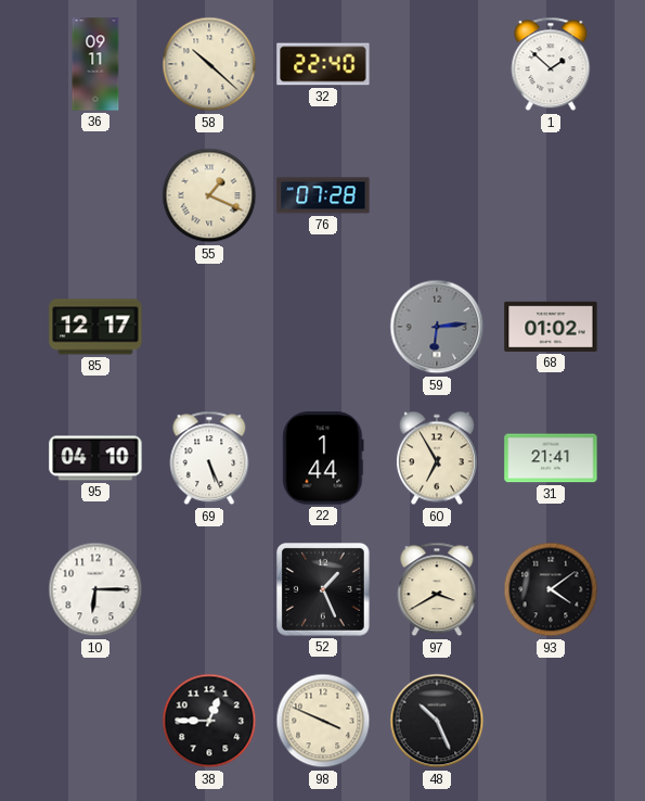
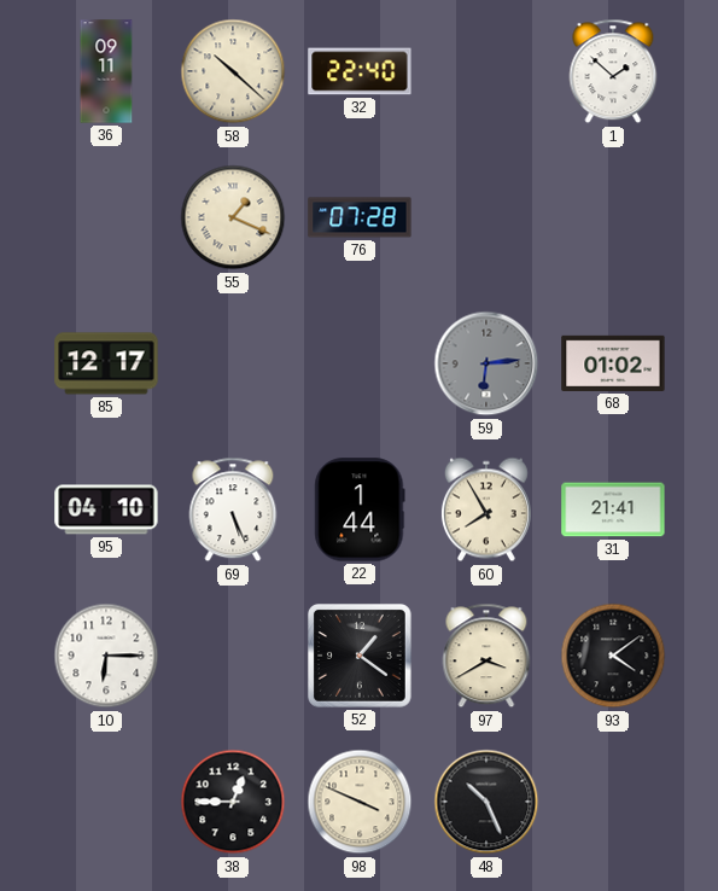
60: 6:55 -> 7:55
52: 1:26 -> 1:21
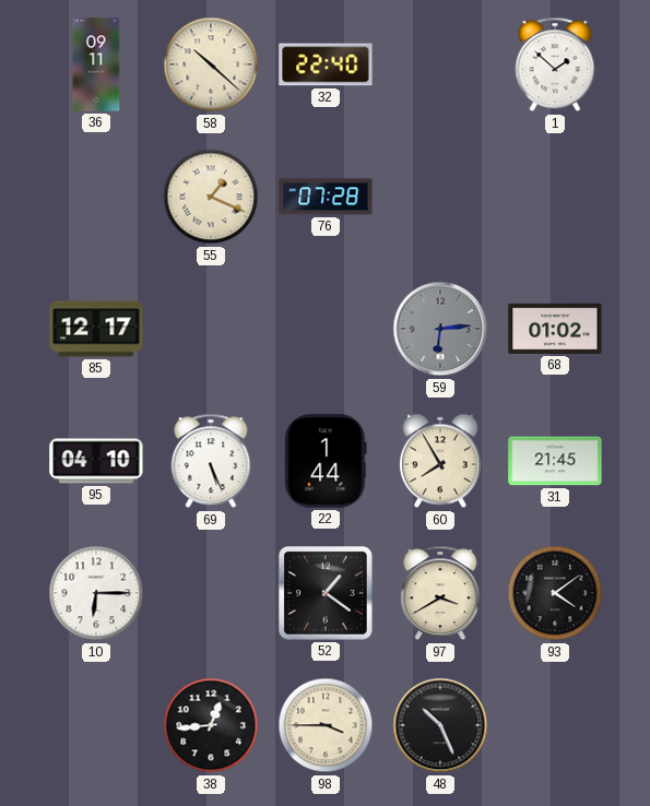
31: 21:41 -> 21:45
38: 12:45 -> 12:44
98: 3:49 -> 3:45
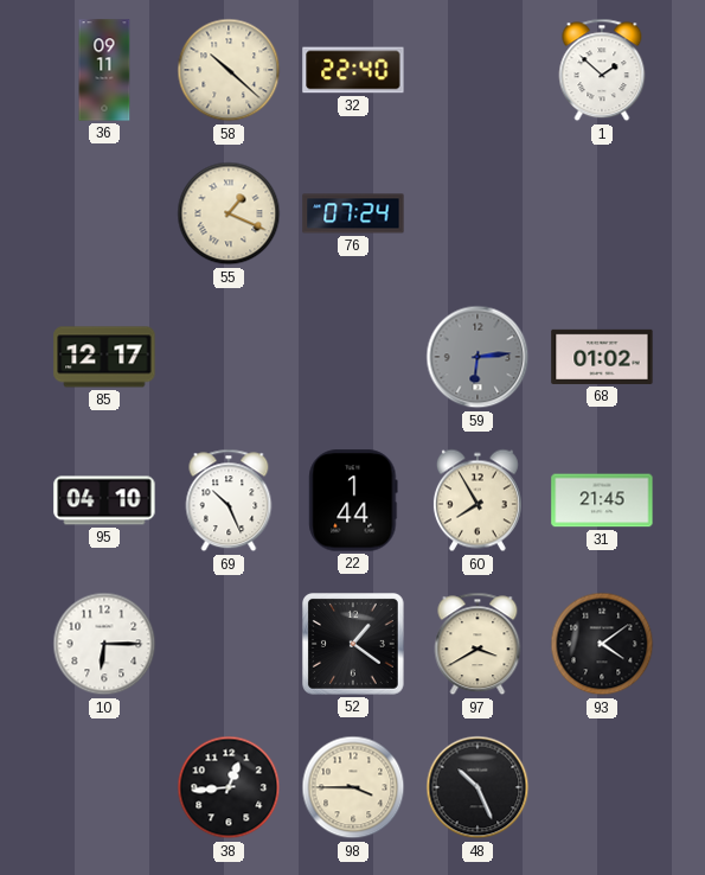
76: 07:28 -> 07:24
69: 5:26 -> 10:26
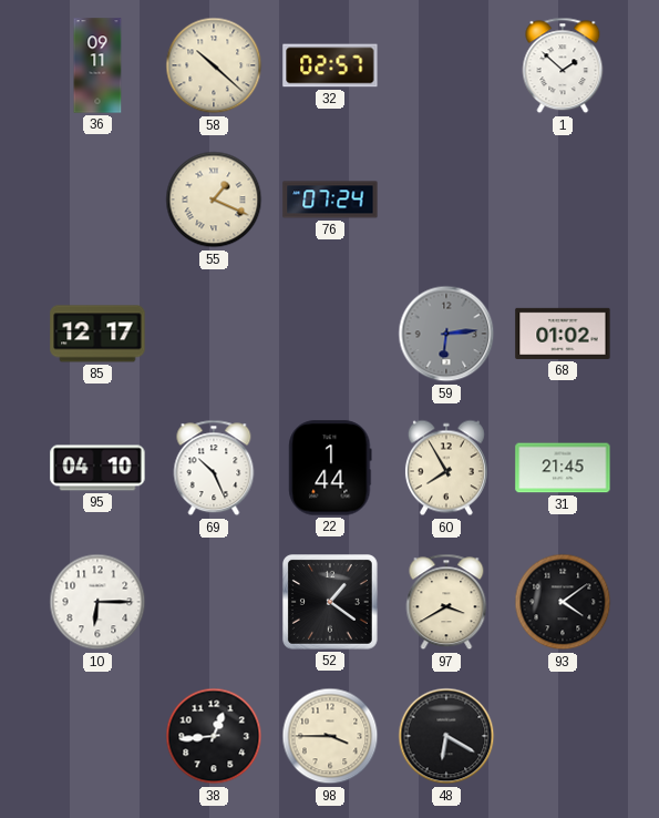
32: 22:40 -> 02:57
48: 10:26 -> 6:20
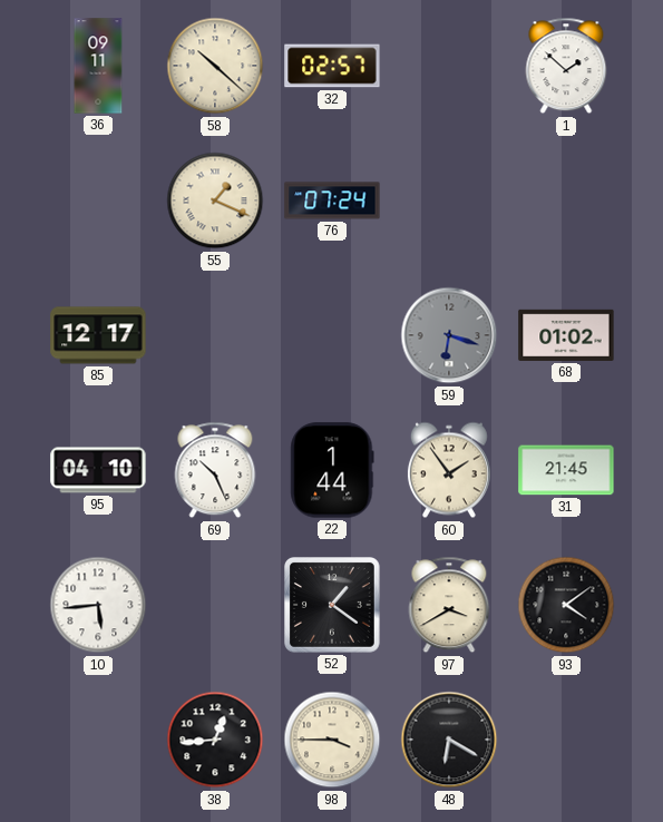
59: 6:14 -> 6:18
60: 7:55 -> 1:54
10: 6:15 -> 5:44
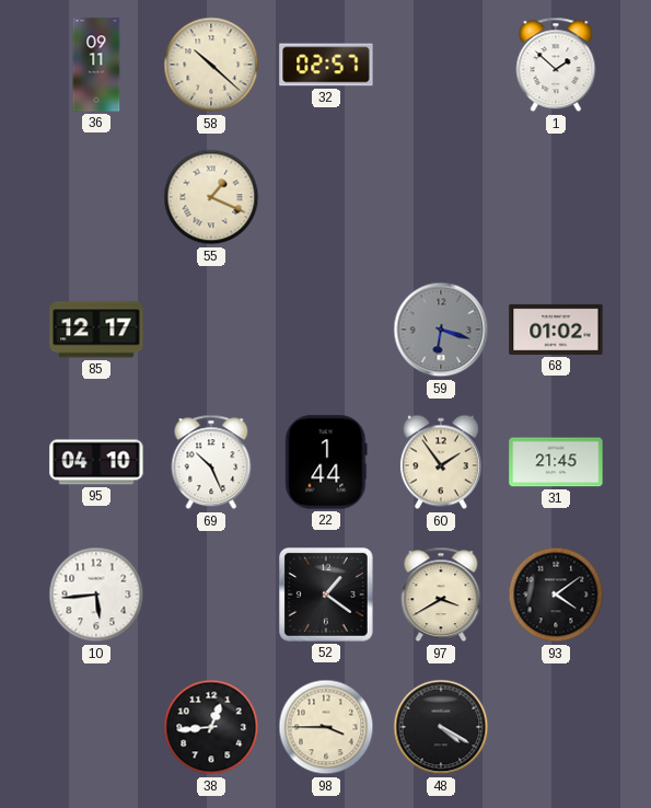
76: 07:24 -> none
48: 6:20 -> 4:20
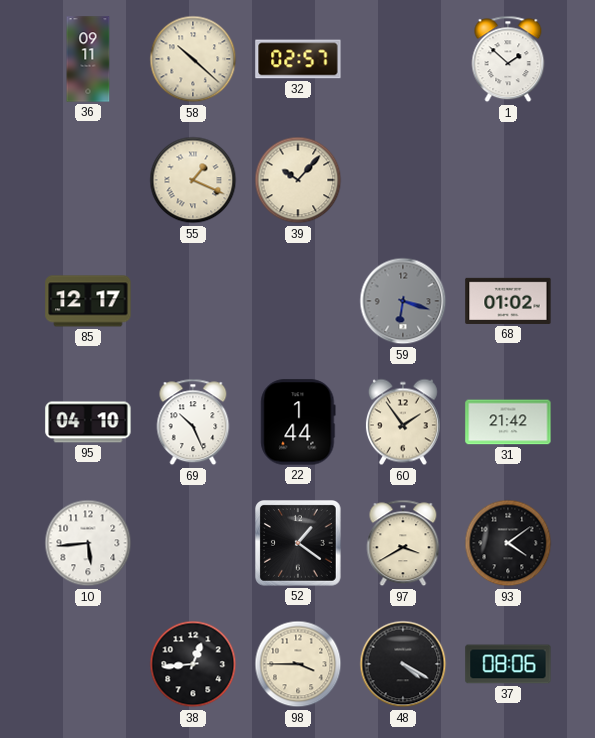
39: none -> 10:07
31: 21:45 -> 21:42
37: none -> 08:06
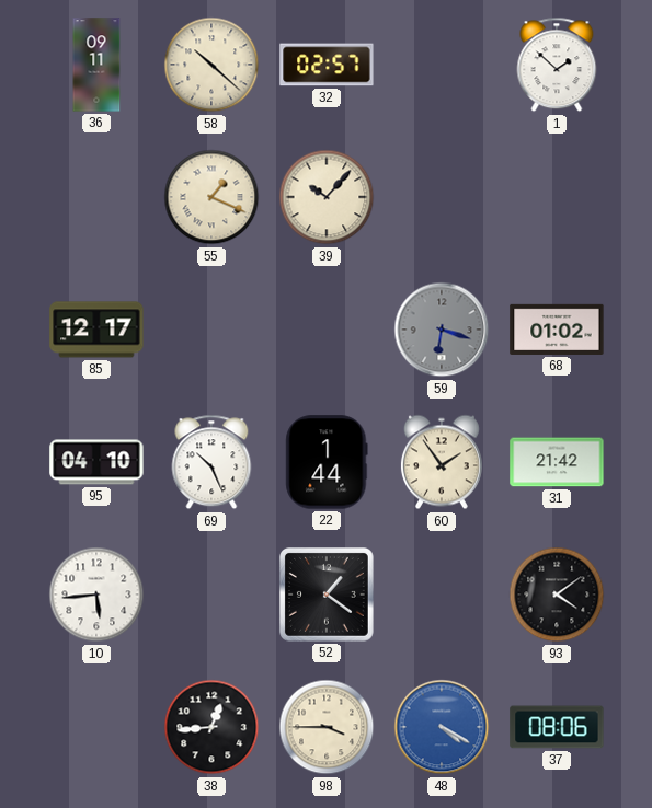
97: 3:40 -> none
48 dial: black -> blue
